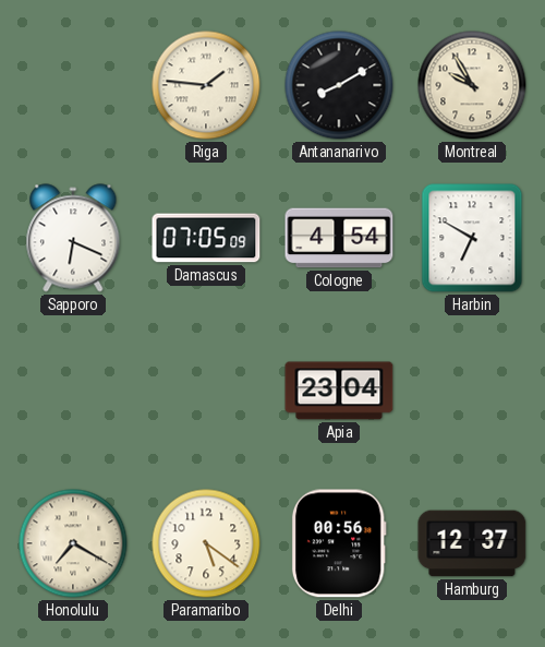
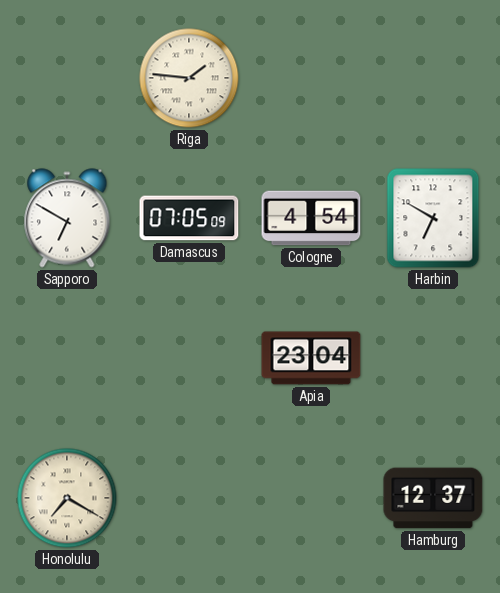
Antananarivo: 8:10 -> none
Montreal: 9:55 -> none
Sapporo: 6:19 -> 6:50
Paramaribo: 5:21 -> none
Delhi: 00:56 -> none
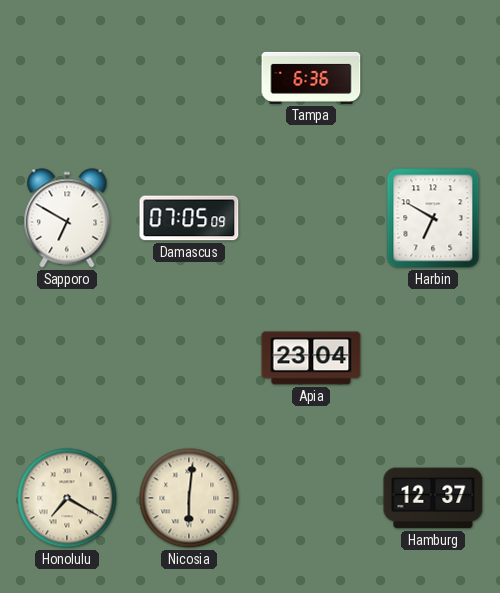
Riga: 1:46 -> none
Tampa: none -> 6:36
Cologne: 4:54 -> none
Nicosia: none -> 6:01
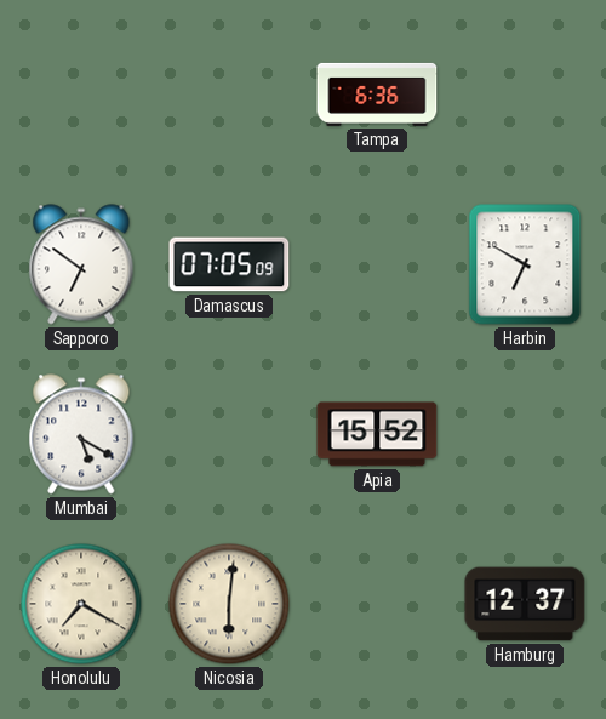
Sapporo: 6:50 -> 6:51
Mumbai: none -> 5:20
Apia: 23:04 -> 15:52
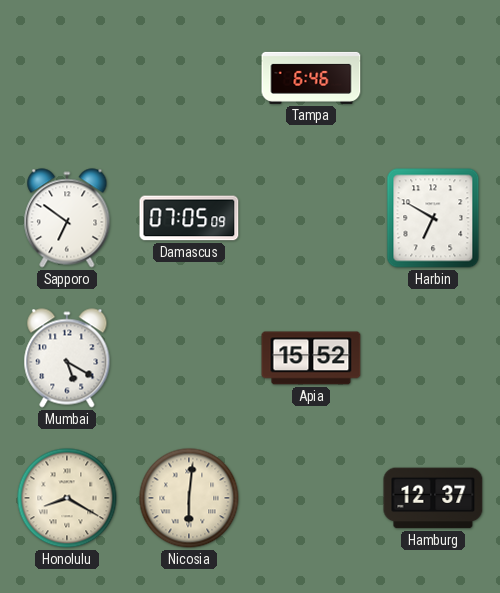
Tampa: 6:36 -> 6:46
Honolulu: 7:20 -> 8:20
